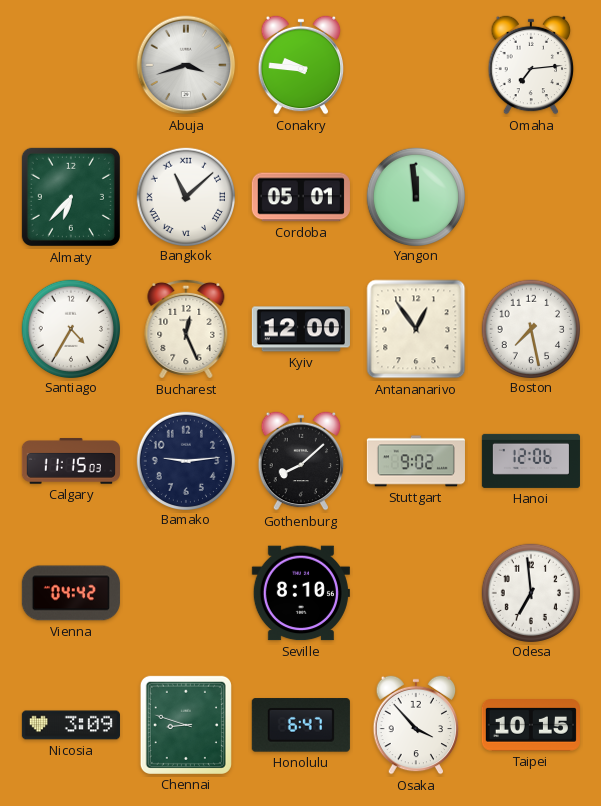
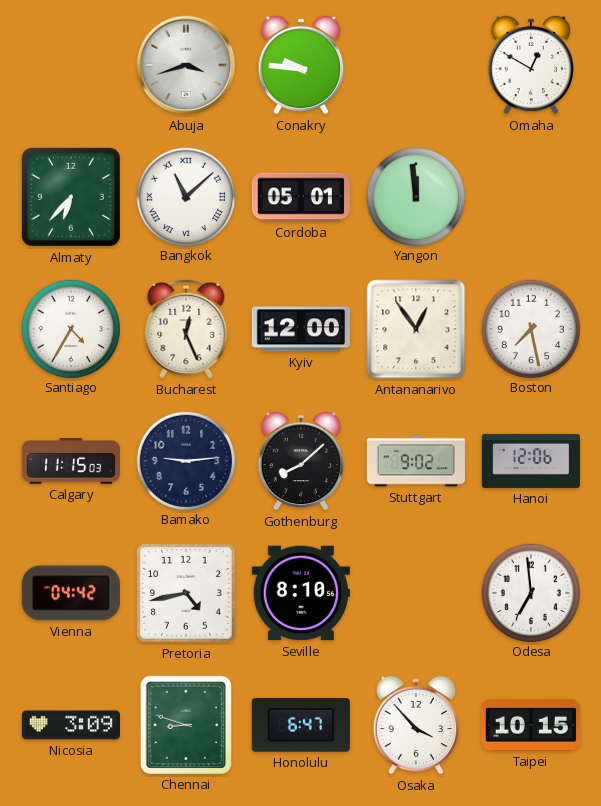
Omaha: 7:14 -> 12:50
Pretoria: none -> 4:43
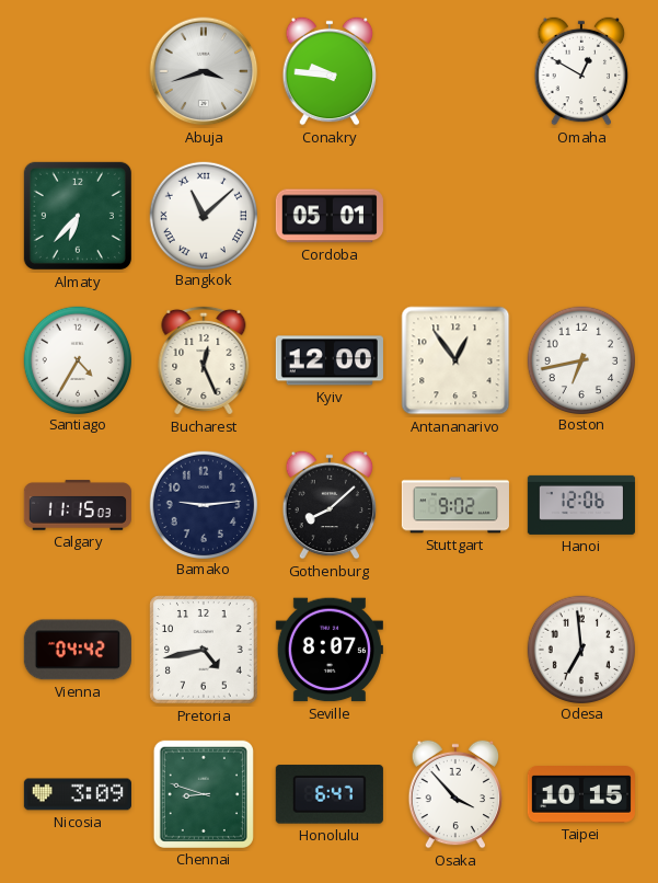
Yangon: 11:59 -> none
Boston: 7:28 -> 6:43
Seville: 8:10 -> 8:07
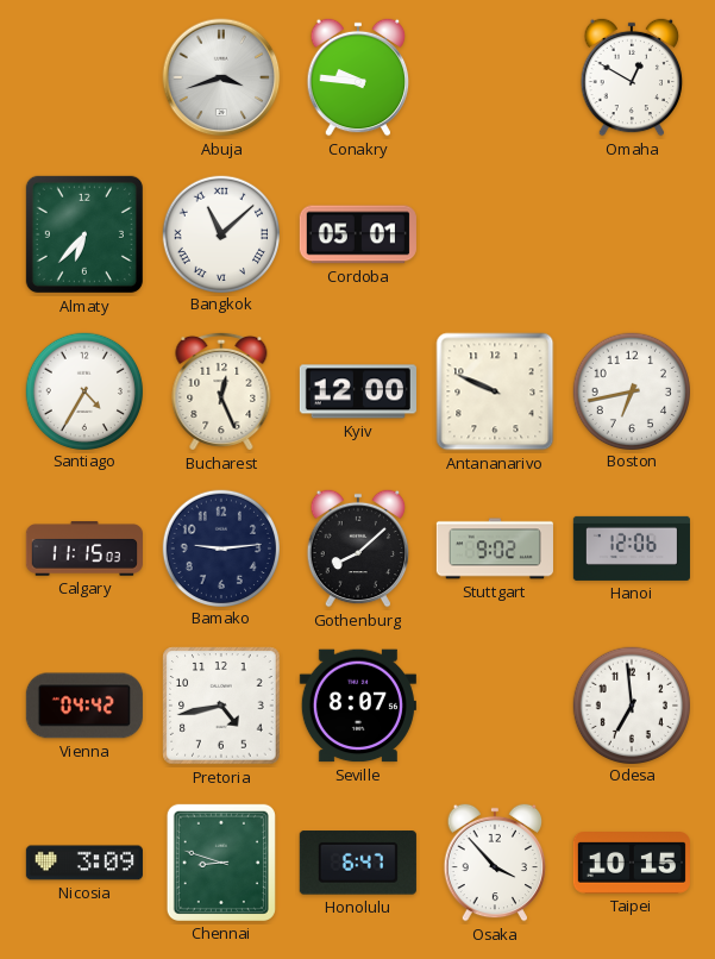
Antananarivo: 12:54 -> 9:49
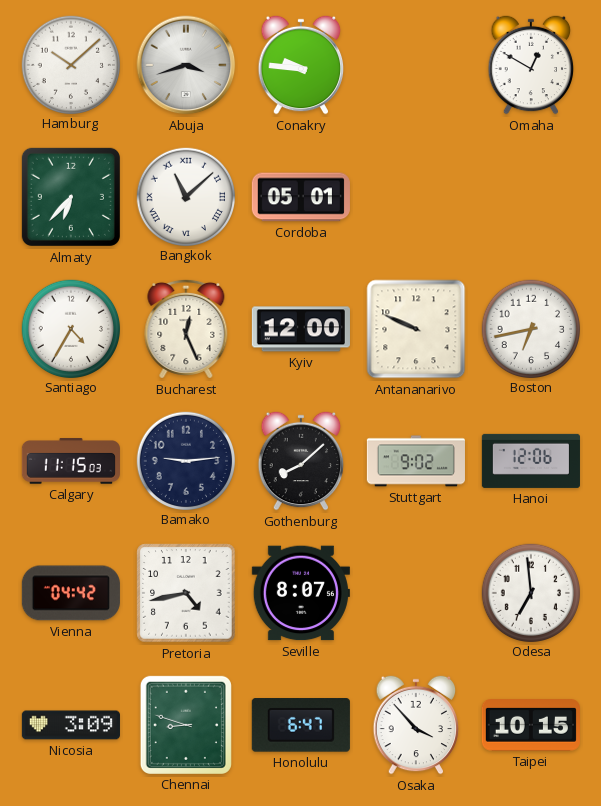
Hamburg: none -> 10:08
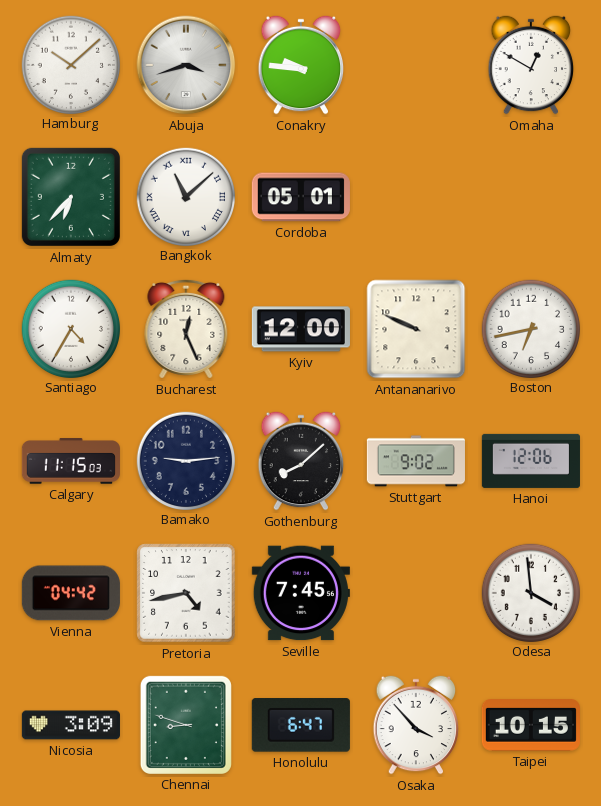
Seville: 8:07 -> 7:45
Odesa: 6:59 -> 3:59
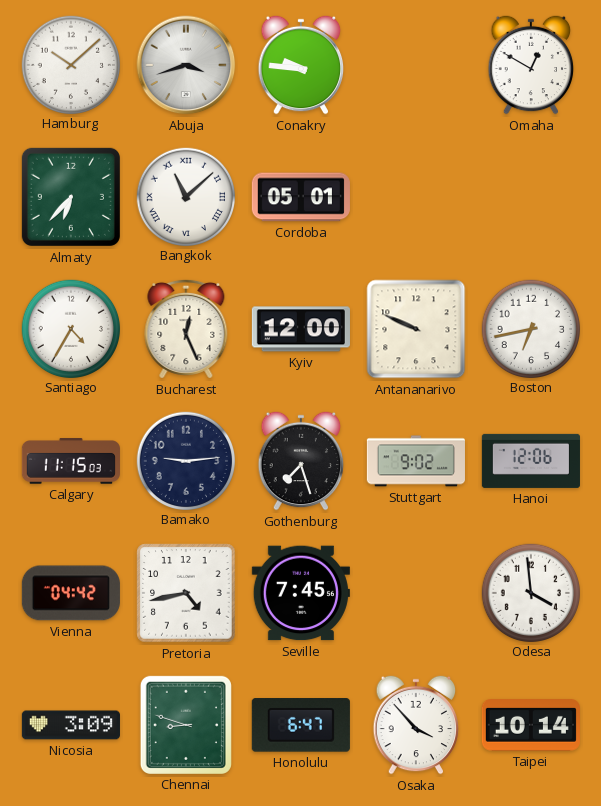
Gothenburg: 8:08 -> 7:27
Taipei: 10:15 -> 10:14
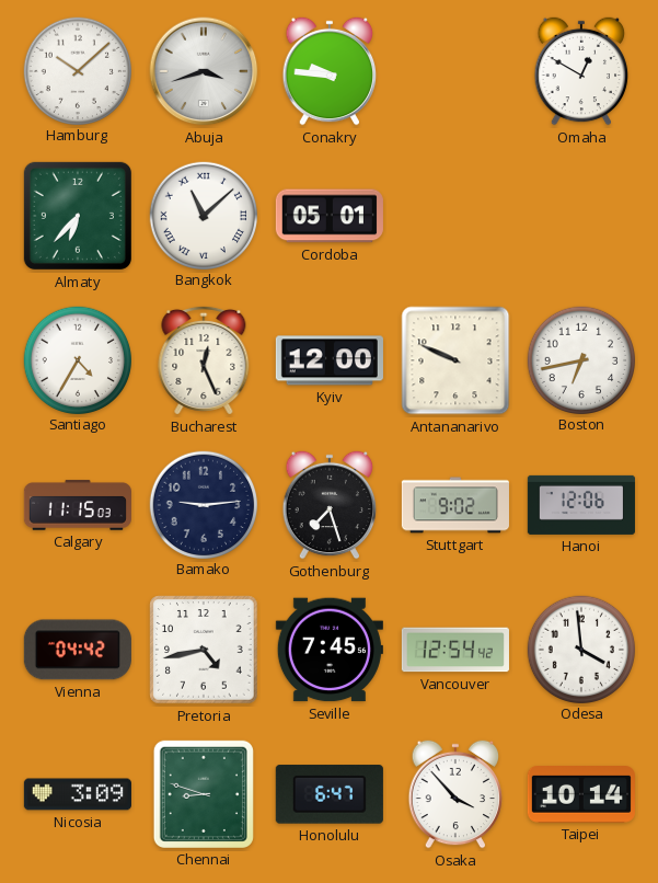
Vancouver: none -> 12:54
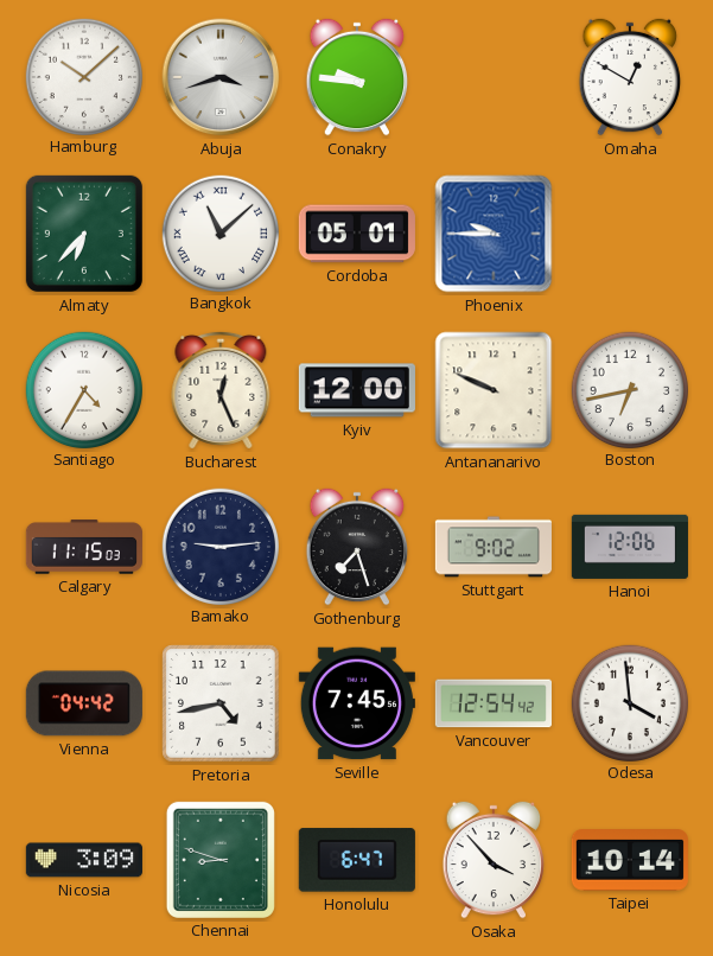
Phoenix: none -> 9:45
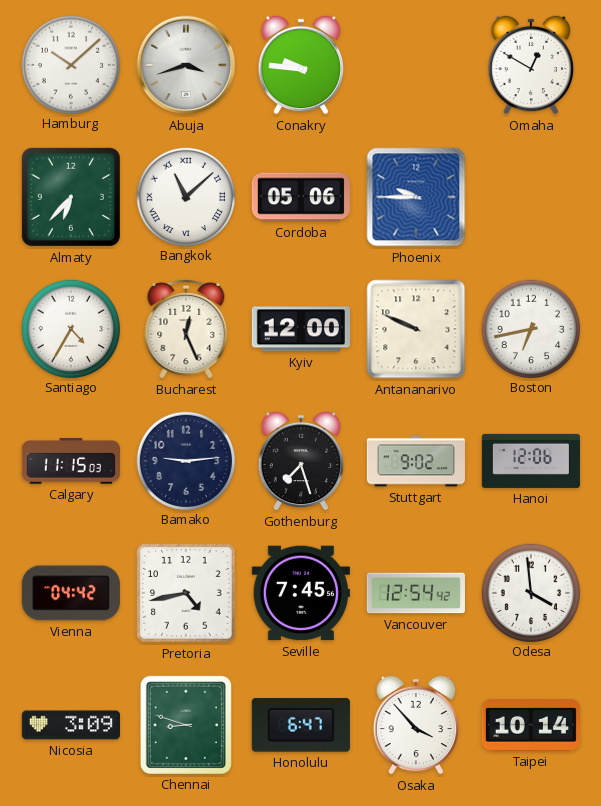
Cordoba: 05:01 -> 05:06
